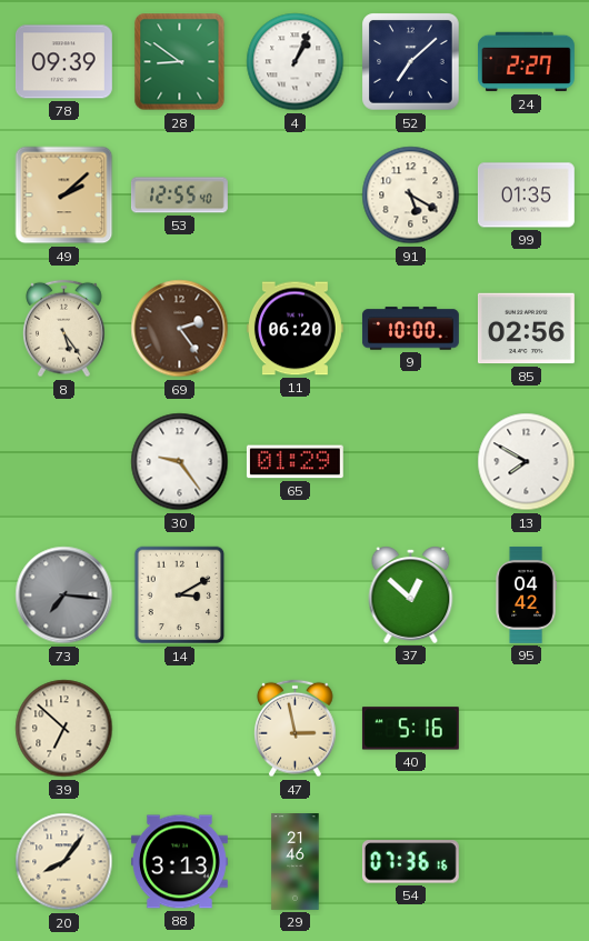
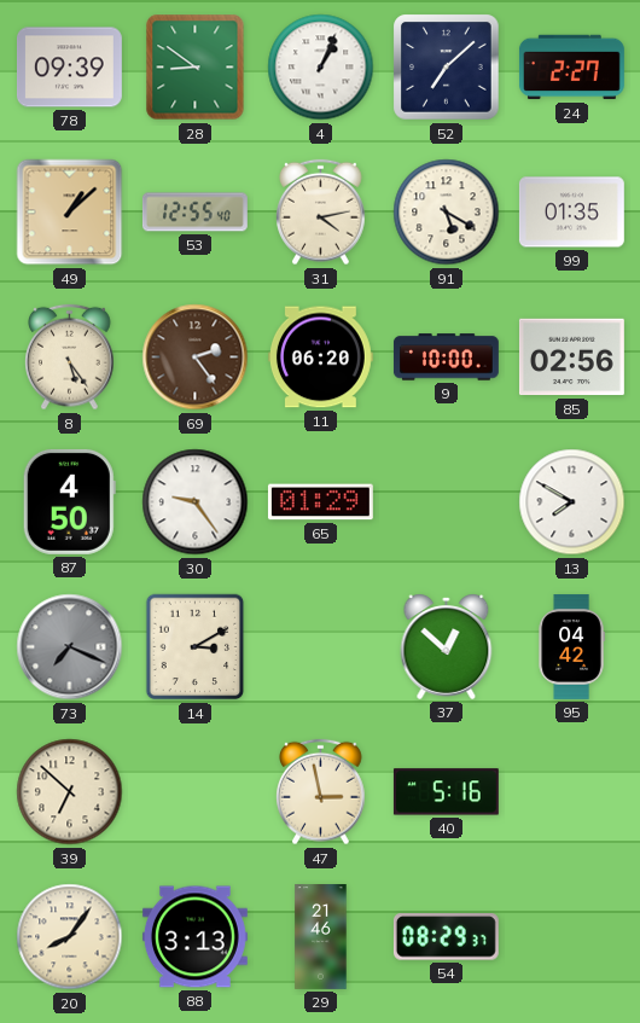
49: 2:08 -> 1:08
31: none -> 4:13
87: none -> 4:50
73: 7:16 -> 7:19
54: 07:36 -> 08:29
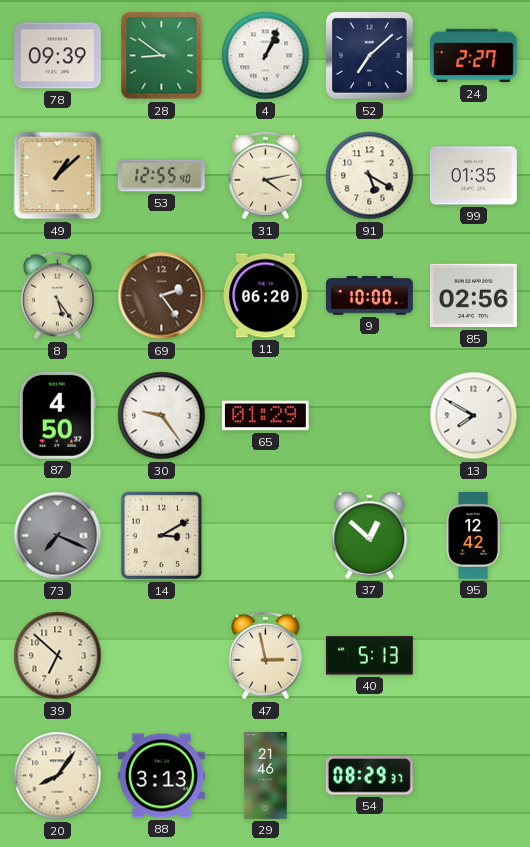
95: 04:42 -> 12:42
40: 5:16 -> 5:13
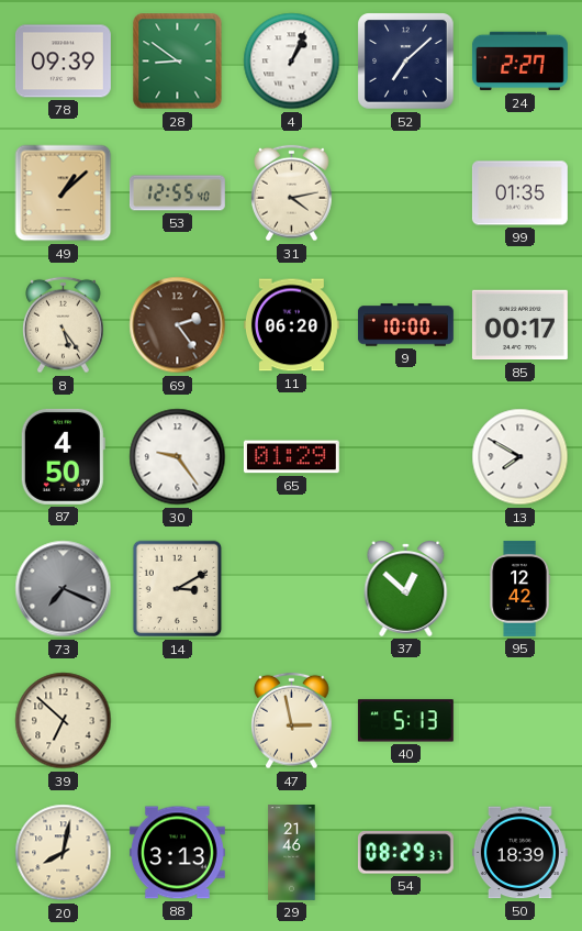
91: 5:20 -> none
85: 02:56 -> 00:17
20: 8:06 -> 8:02
50: none -> 18:39
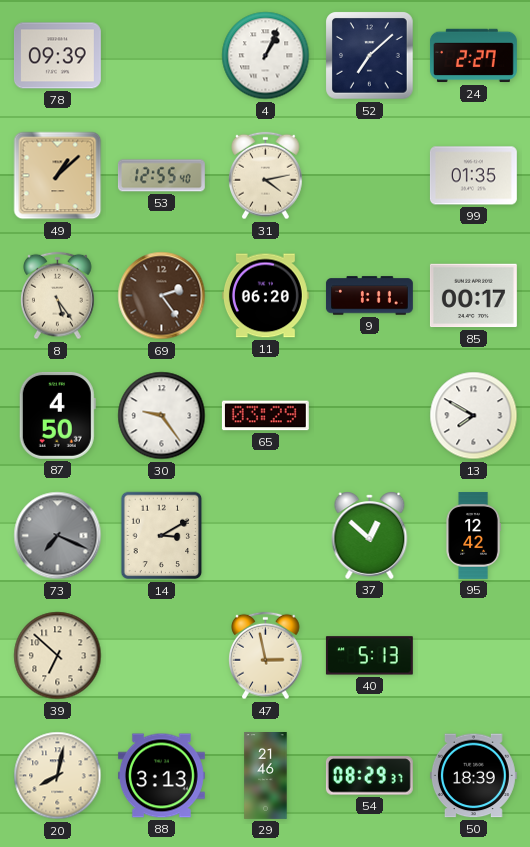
28: 8:51 -> none
9: 10:00 -> 1:11
65: 01:29 -> 03:29
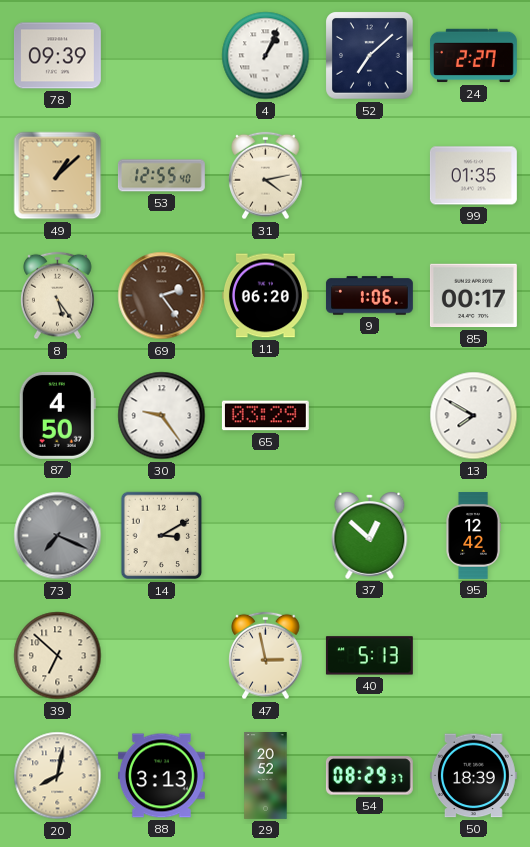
9: 1:11 -> 1:06
29: 21:46 -> 20:52
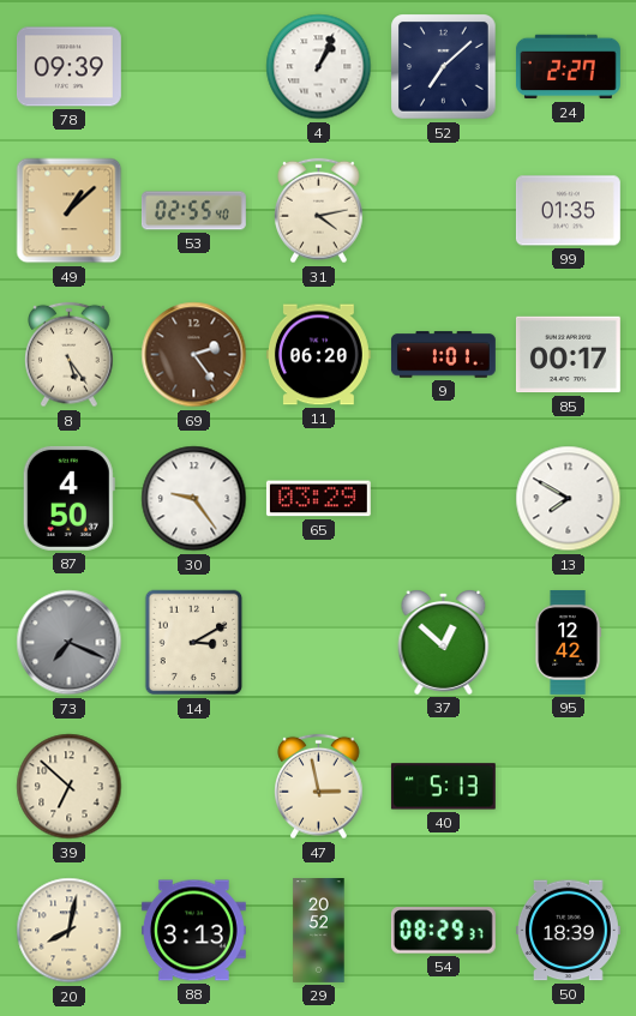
53: 12:55 -> 02:55
9: 1:06 -> 1:01
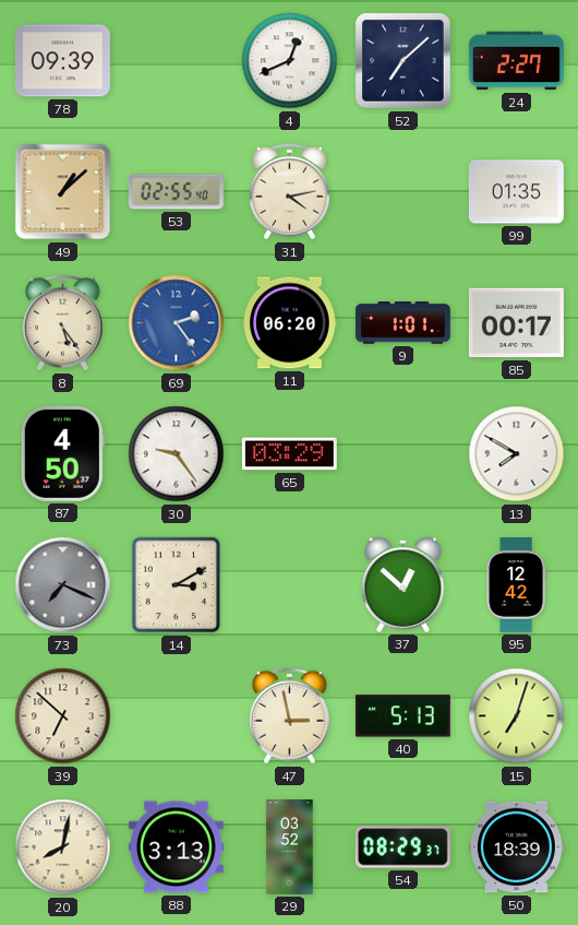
4: 1:04 -> 12:41
69 dial: brown -> blue
15: none -> 7:03
29: 20:52 -> 03:52
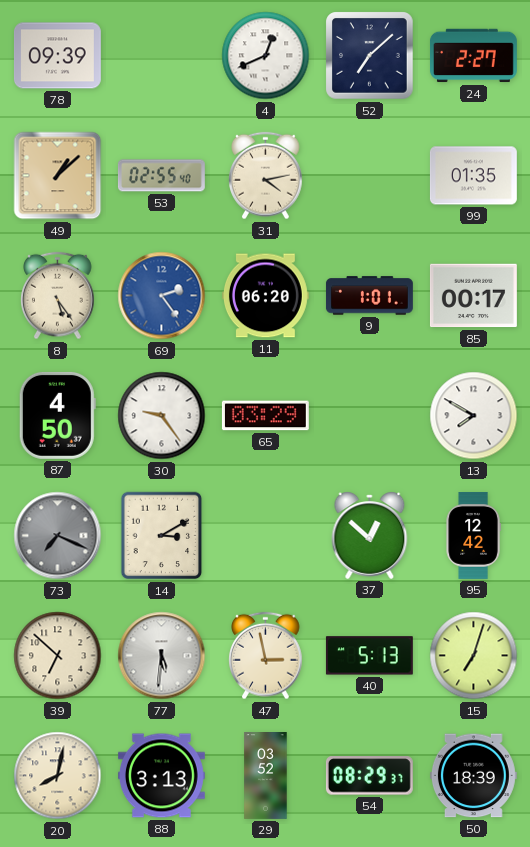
77: none -> 5:31
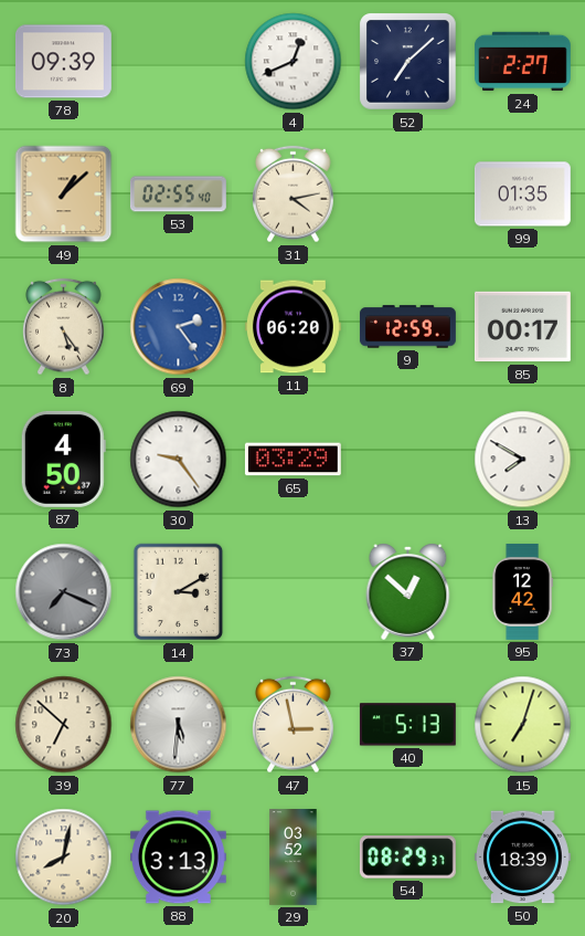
9: 1:01 -> 12:59
